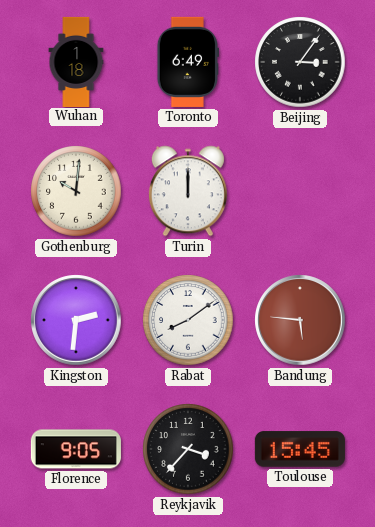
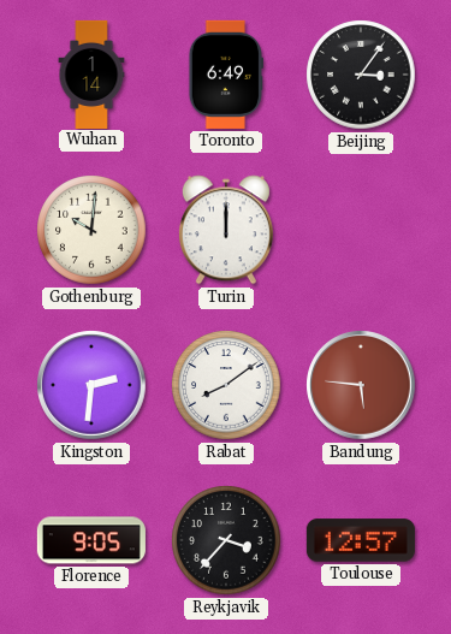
Wuhan: 1:18 -> 1:14
Toulouse: 15:45 -> 12:57
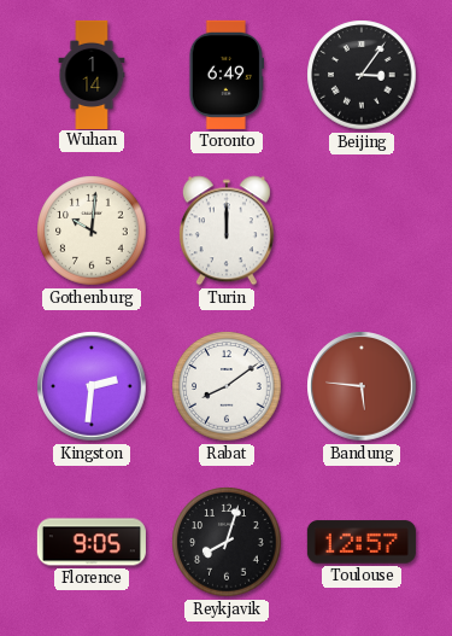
Reykjavik: 3:37 -> 8:03
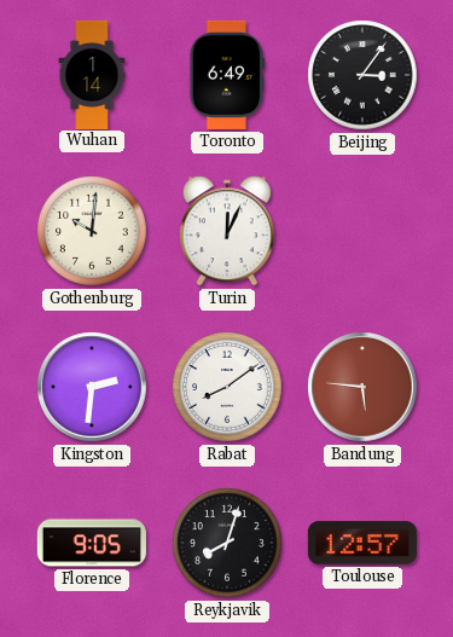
Turin: 12:00 -> 12:04
